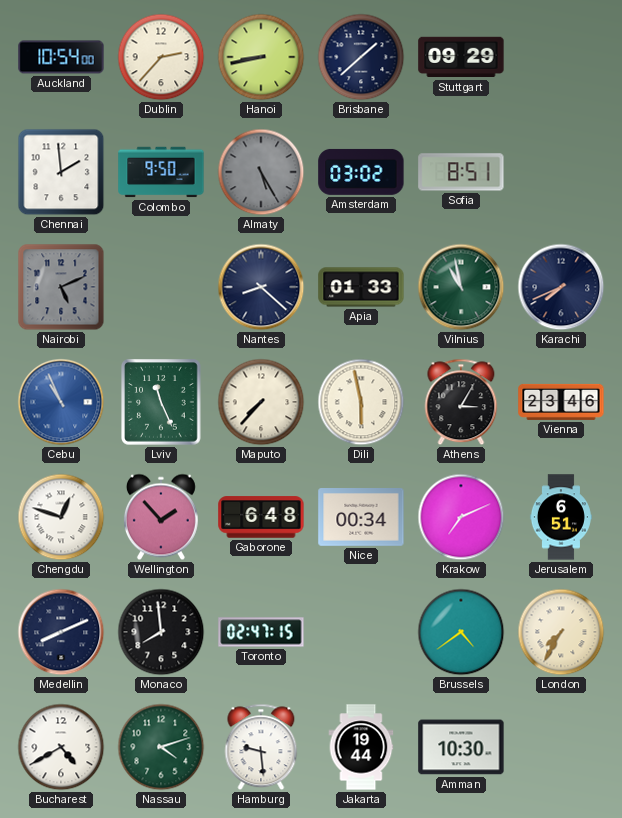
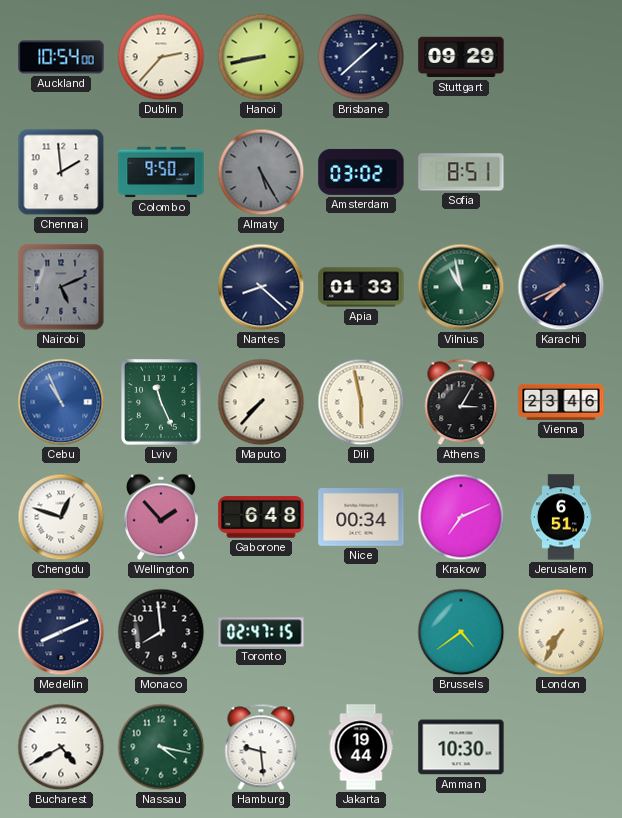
Nassau: 4:12 -> 4:17
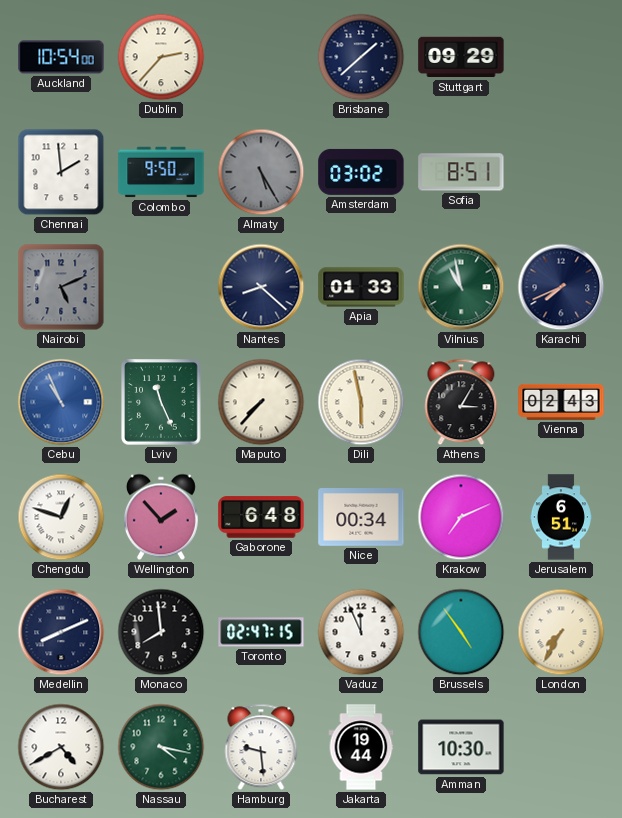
Hanoi: 8:43 -> none
Vienna: 23:46 -> 02:43
Vaduz: none -> 11:56
Brussels: 4:39 -> 4:54
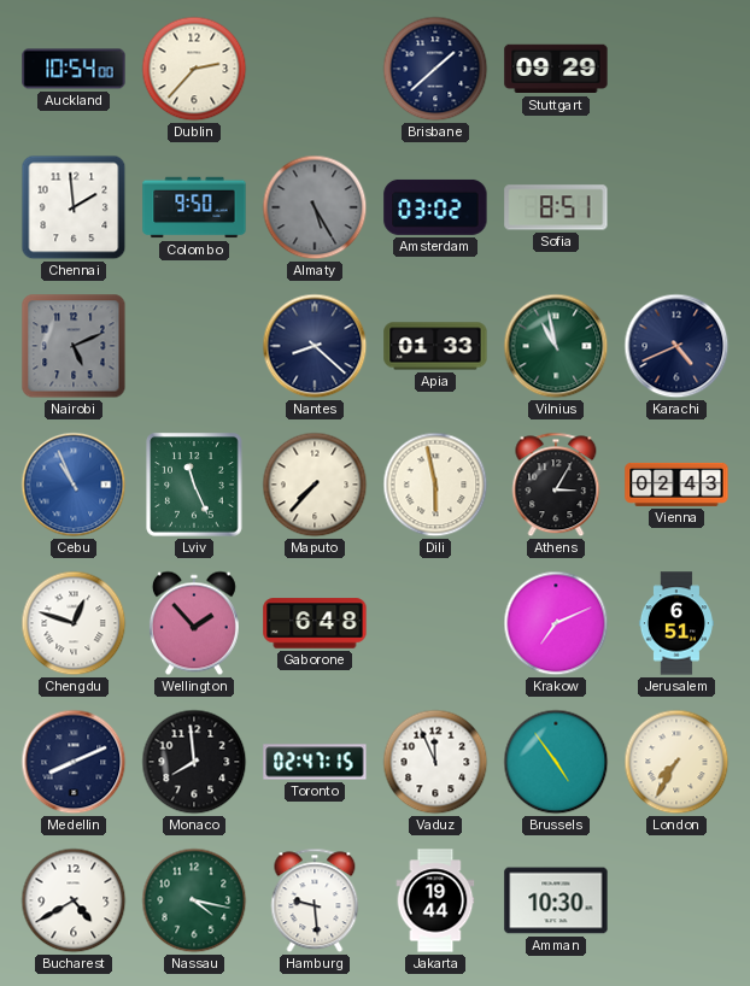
Karachi: 7:41 -> 4:41
Nice: 00:34 -> none
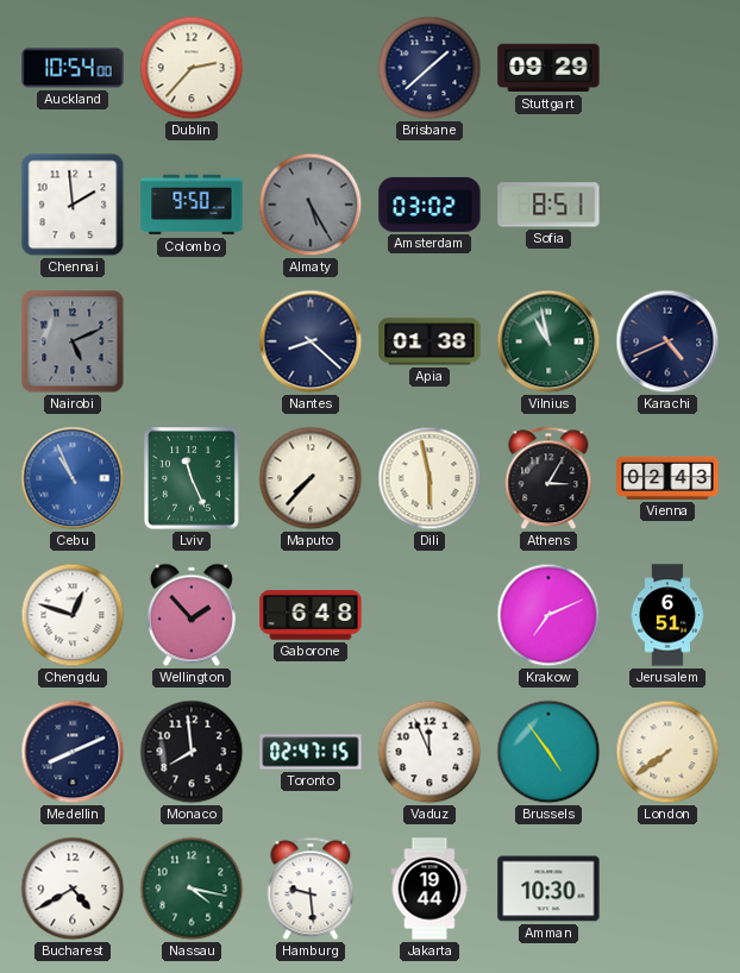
Apia: 01:33 -> 01:38
London: 7:35 -> 7:39
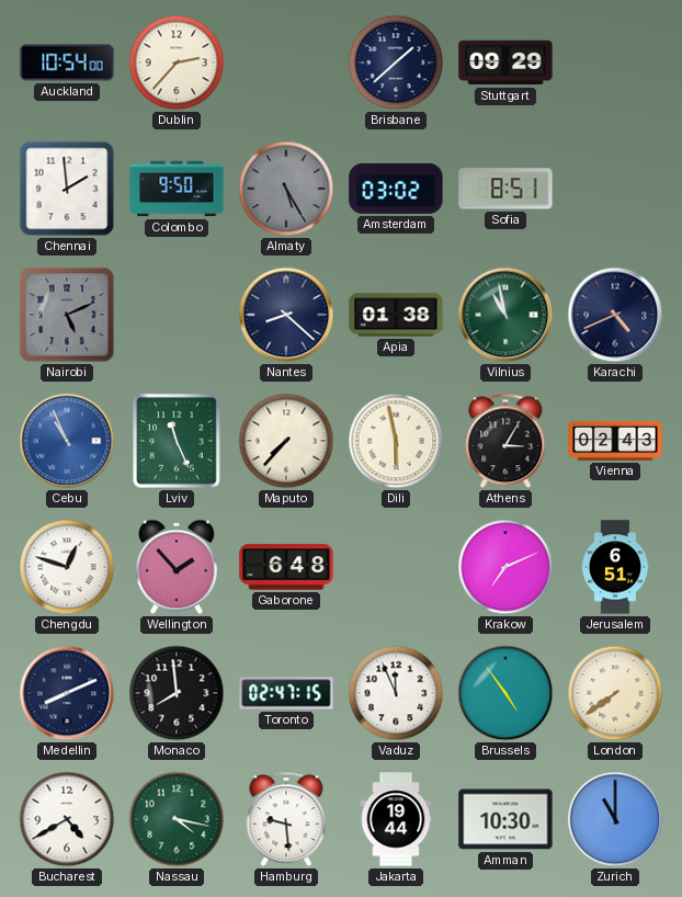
Zurich: none -> 11:00
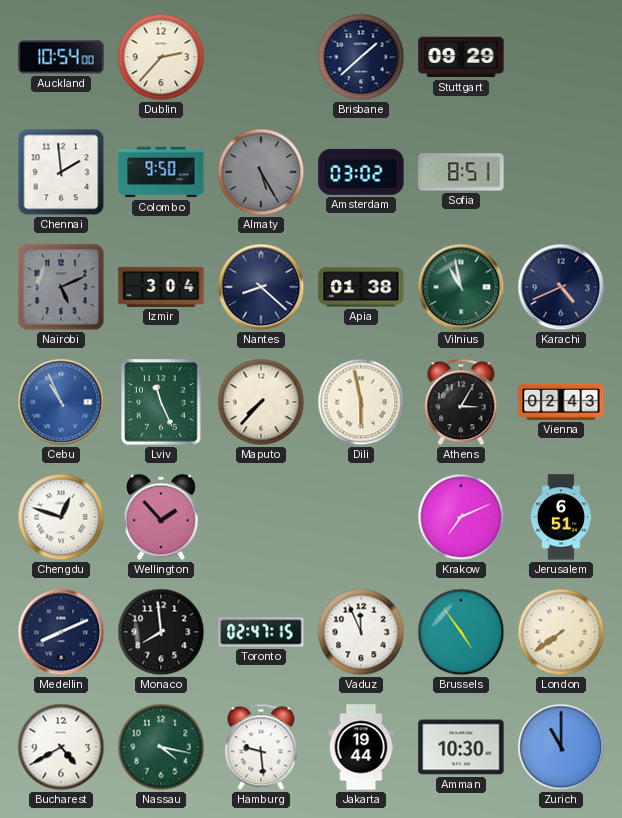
Izmir: none -> 3:04
Gaborone: 6:48 -> none
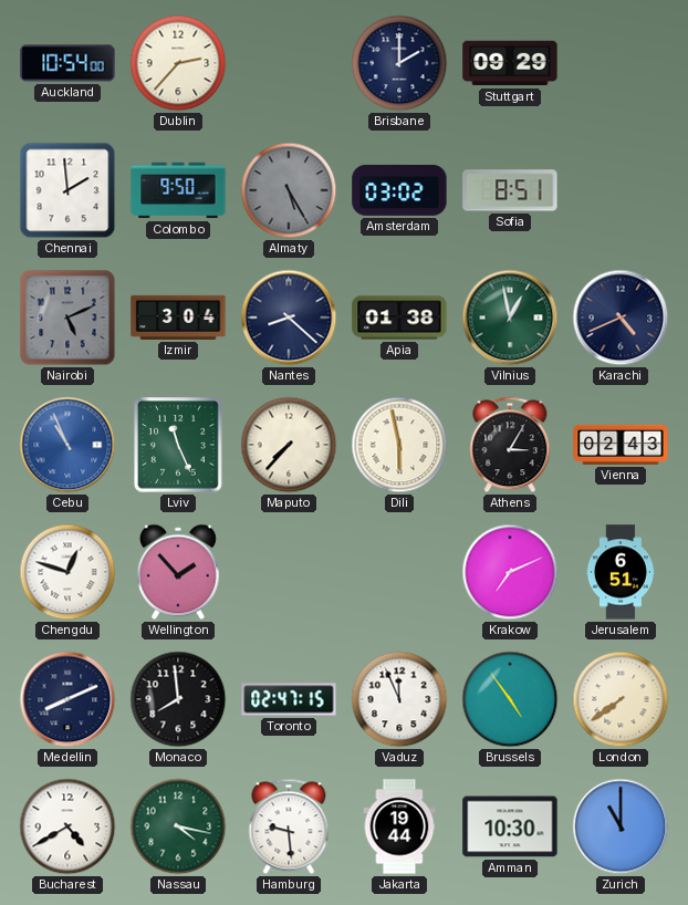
Brisbane: 1:38 -> 2:00
Vilnius: 10:58 -> 12:58
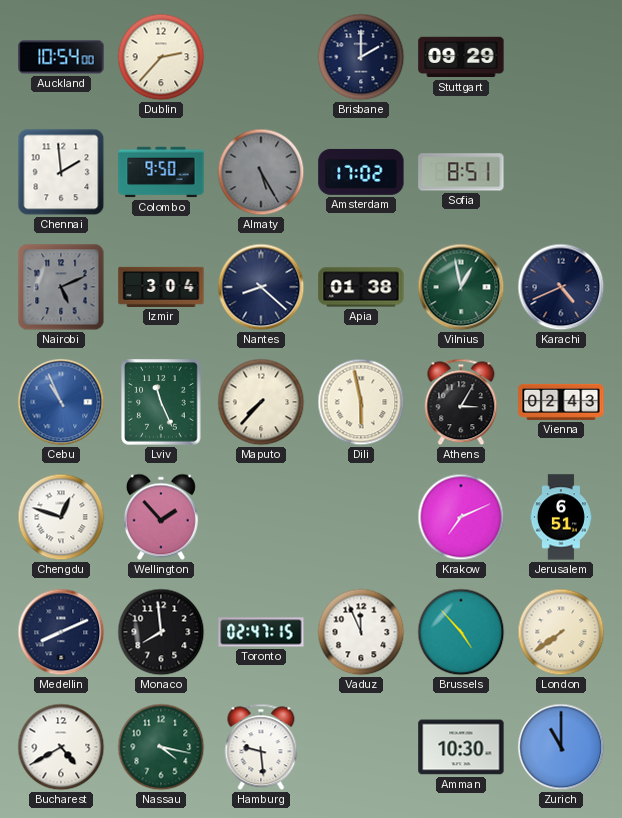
Amsterdam: 03:02 -> 17:02
Brussels: 4:54 -> 4:53
Jakarta: 19:44 -> none
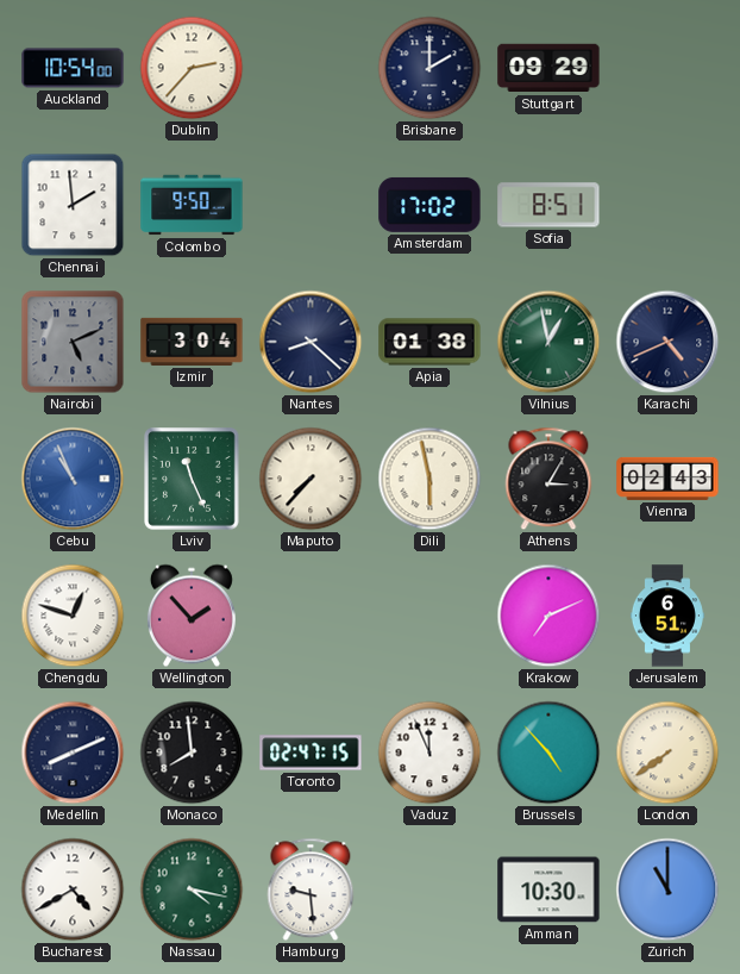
Almaty: 5:25 -> none
